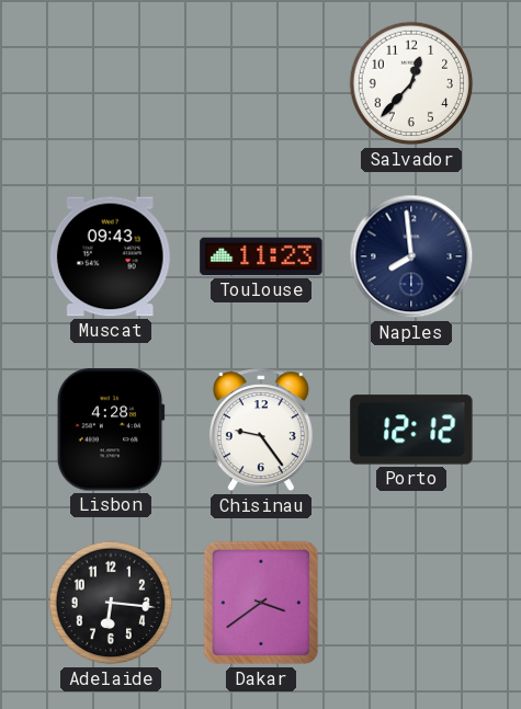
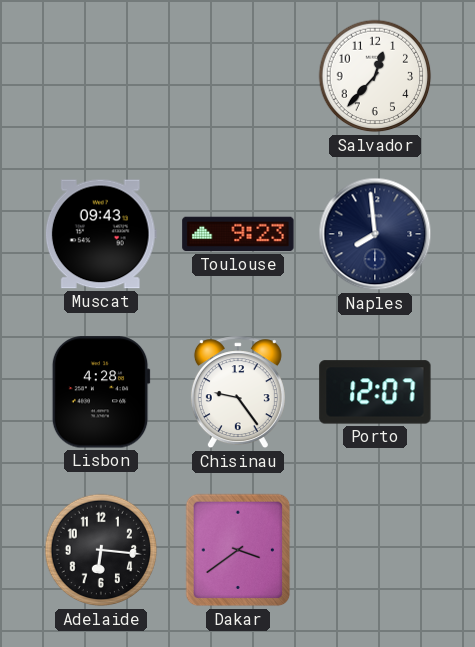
Toulouse: 11:23 -> 9:23
Porto: 12:12 -> 12:07
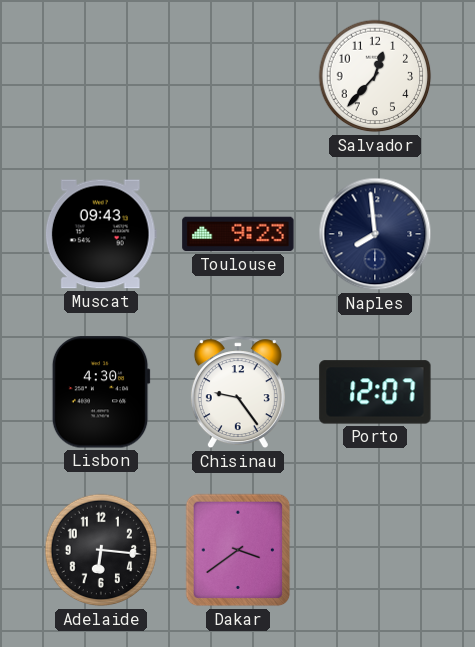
Lisbon: 4:28 -> 4:30
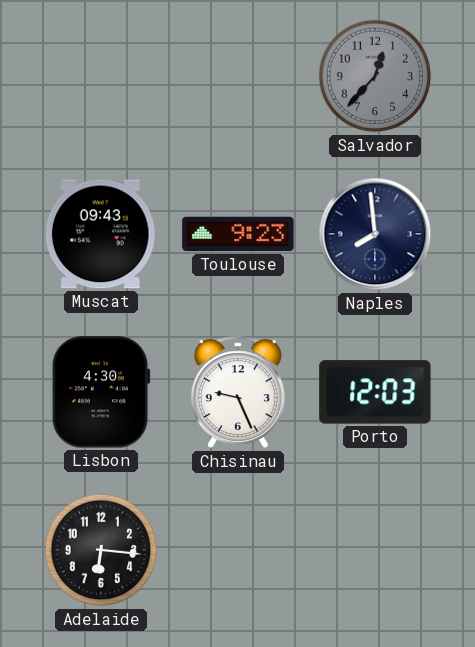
Salvador dial: white -> grey
Chisinau: 9:24 -> 9:26
Porto: 12:07 -> 12:03
Dakar: 3:39 -> none
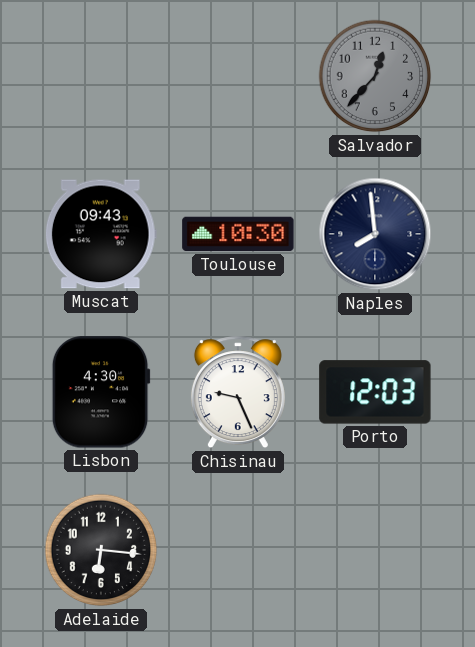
Toulouse: 9:23 -> 10:30
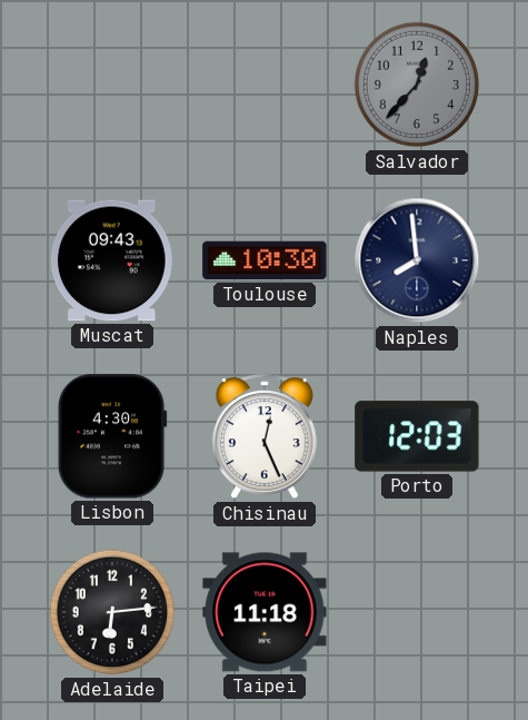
Chisinau: 9:26 -> 12:26
Adelaide: 6:16 -> 6:14
Taipei: none -> 11:18
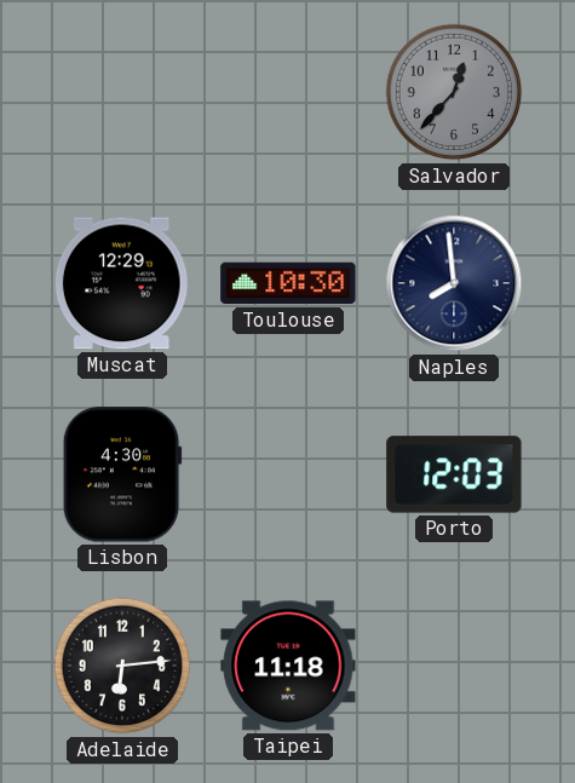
Muscat: 09:43 -> 12:29
Chisinau: 12:26 -> none
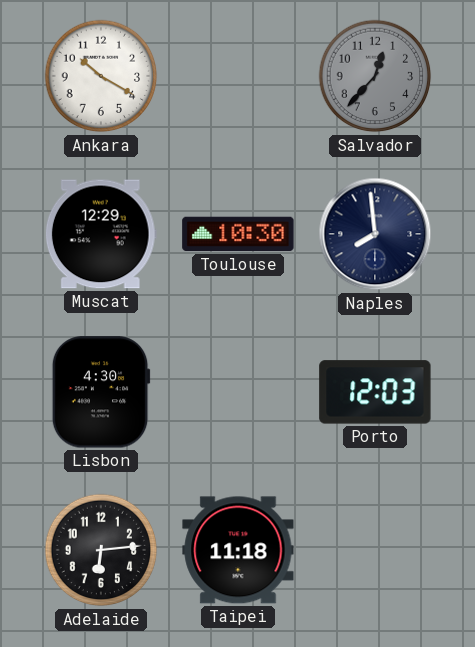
Ankara: none -> 10:20
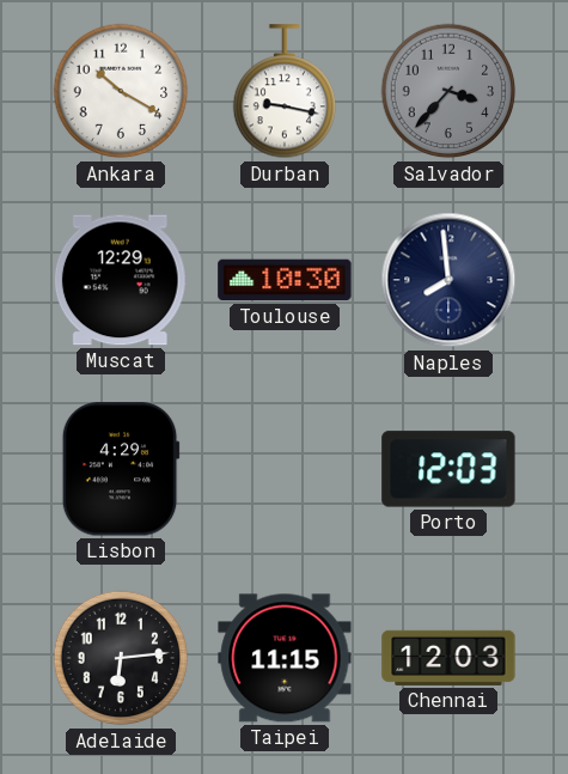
Durban: none -> 9:17
Salvador: 12:37 -> 3:37
Lisbon: 4:30 -> 4:29
Taipei: 11:18 -> 11:15
Chennai: none -> 12:03
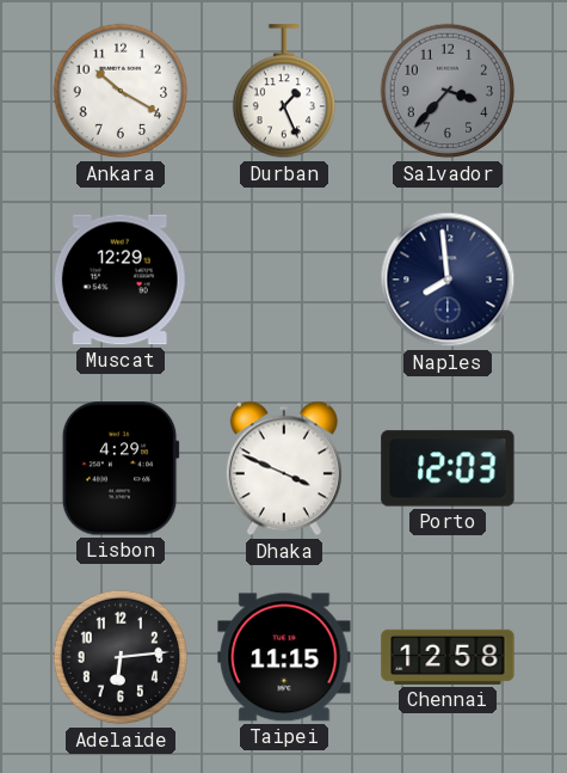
Durban: 9:17 -> 1:26
Toulouse: 10:30 -> none
Dhaka: none -> 3:49
Chennai: 12:03 -> 12:58
